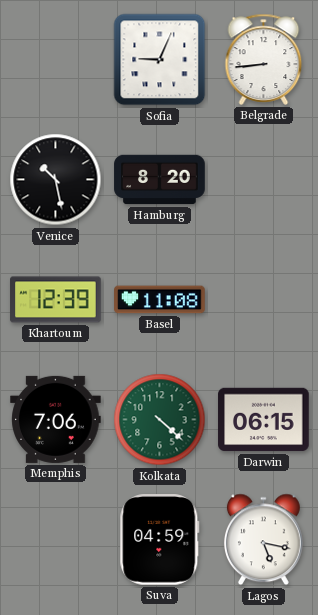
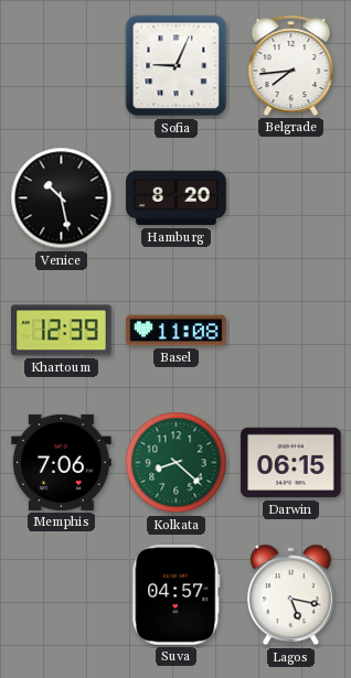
Belgrade: 8:44 -> 7:44
Kolkata: 4:22 -> 8:22
Suva: 04:59 -> 04:57
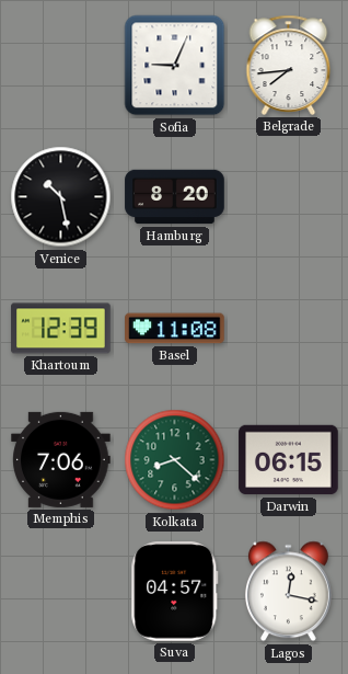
Lagos: 5:17 -> 12:17
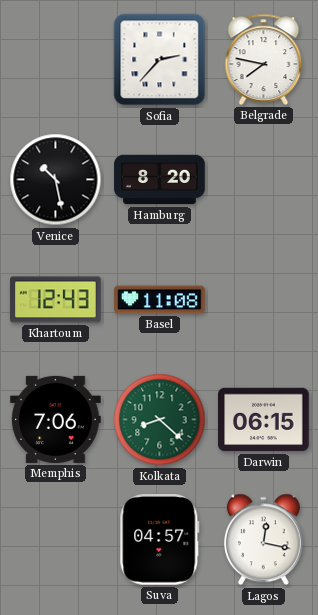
Sofia: 9:04 -> 2:37
Belgrade: 7:44 -> 7:47
Khartoum: 12:39 -> 12:43
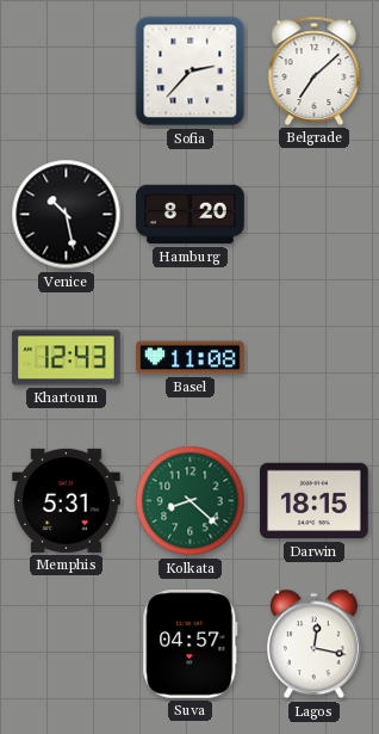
Belgrade: 7:47 -> 7:08
Memphis: 7:06 -> 5:31
Darwin: 06:15 -> 18:15
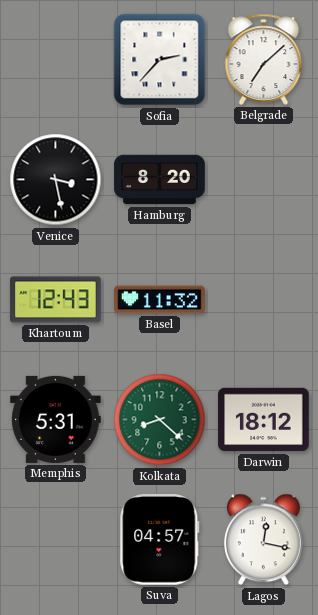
Venice: 10:28 -> 3:28
Basel: 11:08 -> 11:32
Darwin: 18:15 -> 18:12
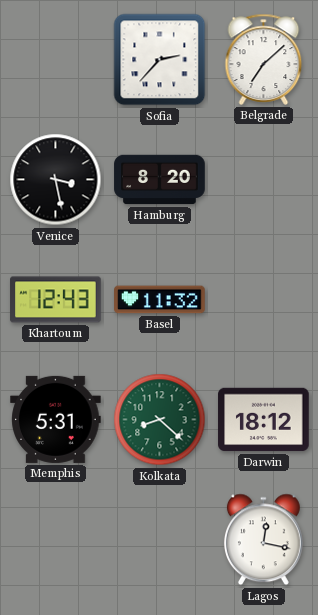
Suva: 04:57 -> none
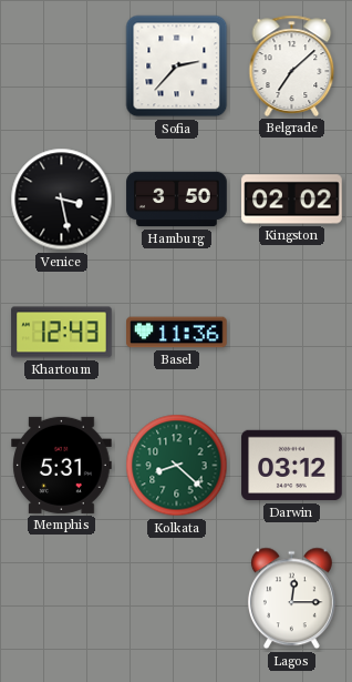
Hamburg: 8:20 -> 3:50
Kingston: none -> 02:02
Basel: 11:32 -> 11:36
Darwin: 18:12 -> 03:12
Lagos: 12:17 -> 12:15
